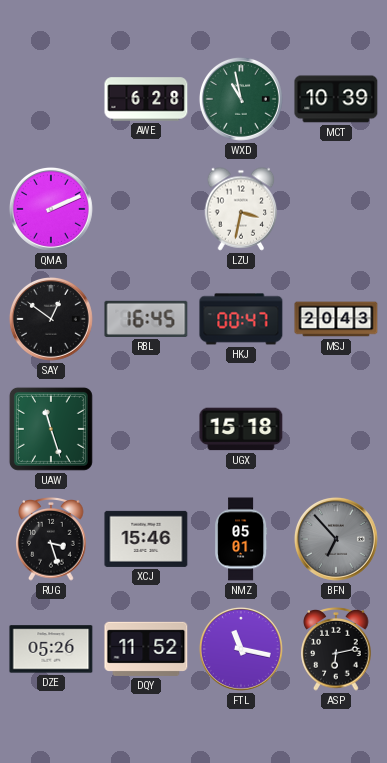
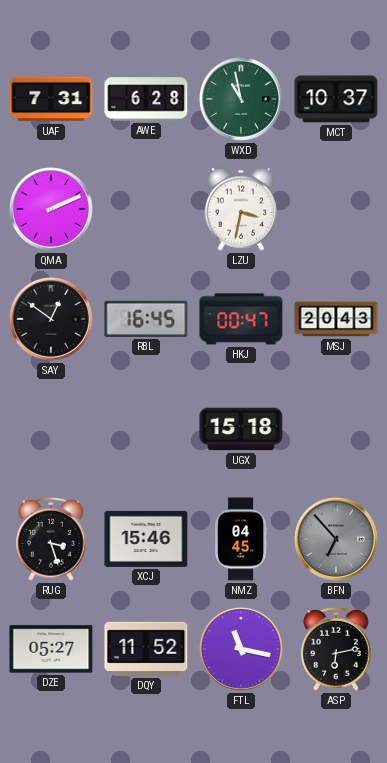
UAF: none -> 7:31
MCT: 10:39 -> 10:37
UAW: 11:27 -> none
NMZ: 05:01 -> 04:45
DZE: 05:26 -> 05:27
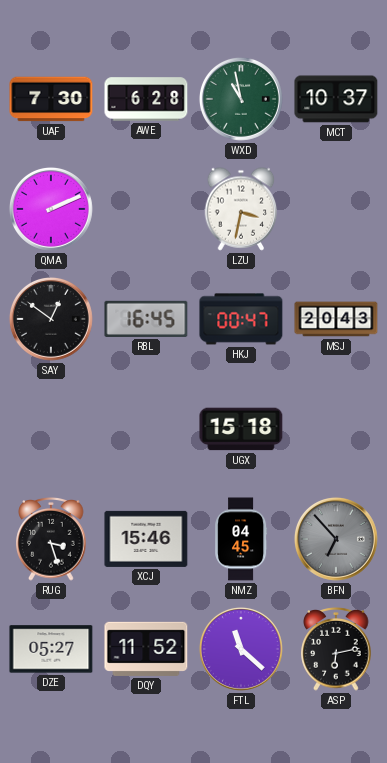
UAF: 7:31 -> 7:30
FTL: 11:17 -> 11:22
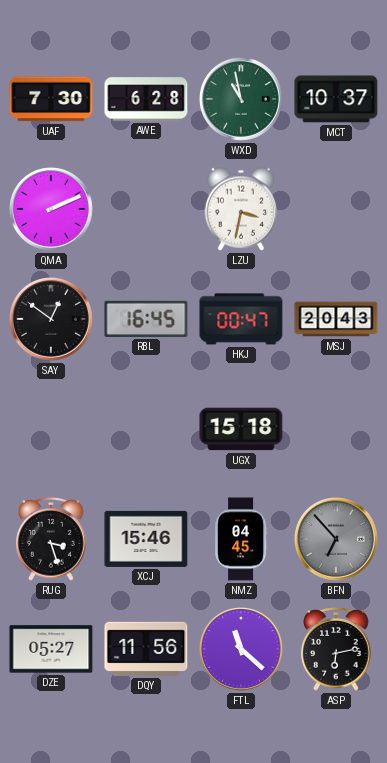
DQY: 11:52 -> 11:56
